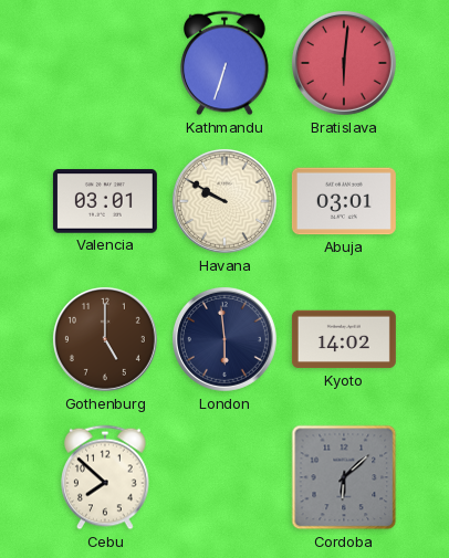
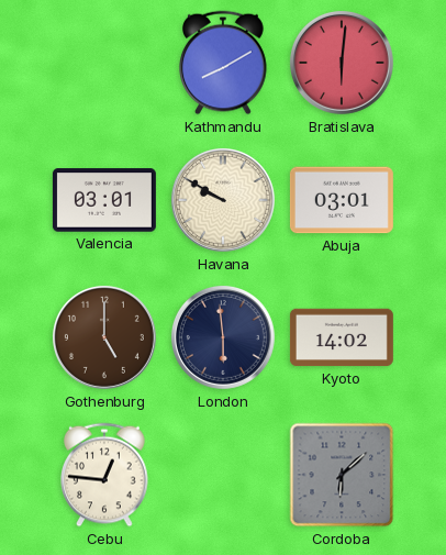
Kathmandu: 6:33 -> 8:10
Cebu: 7:52 -> 12:46
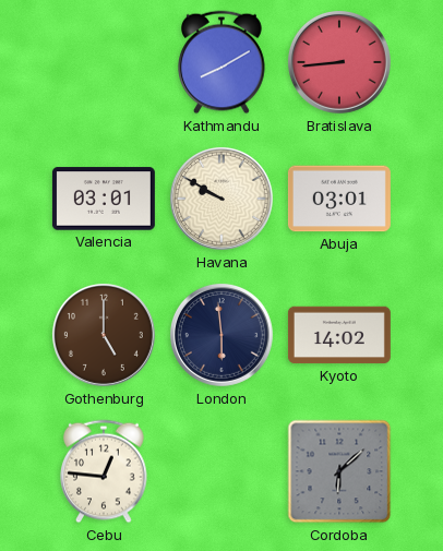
Bratislava: 6:01 -> 8:44
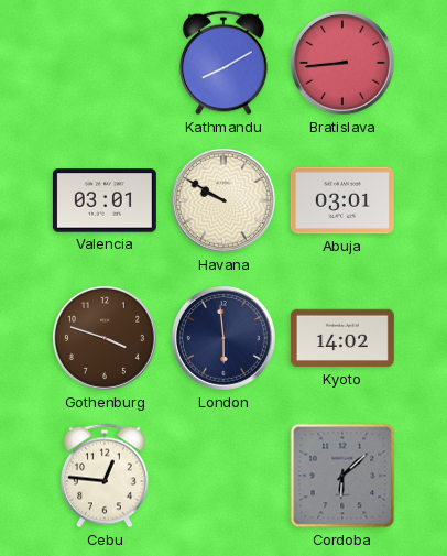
Gothenburg: 5:00 -> 3:48
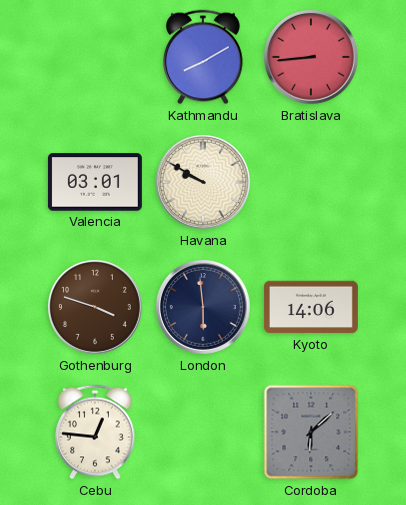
Abuja: 03:01 -> none
Kyoto: 14:02 -> 14:06
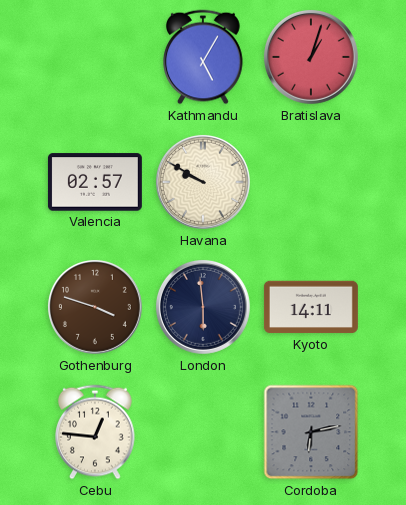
Kathmandu: 8:10 -> 5:05
Bratislava: 8:44 -> 1:03
Valencia: 03:01 -> 02:57
Kyoto: 14:06 -> 14:11
Cordoba: 6:08 -> 6:13
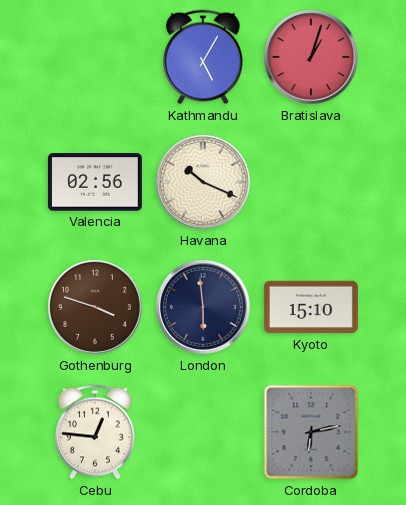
Valencia: 02:57 -> 02:56
Havana: 9:50 -> 10:19
Kyoto: 14:11 -> 15:10
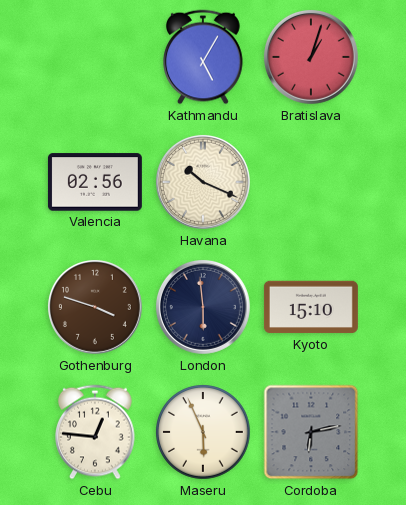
Maseru: none -> 5:56
